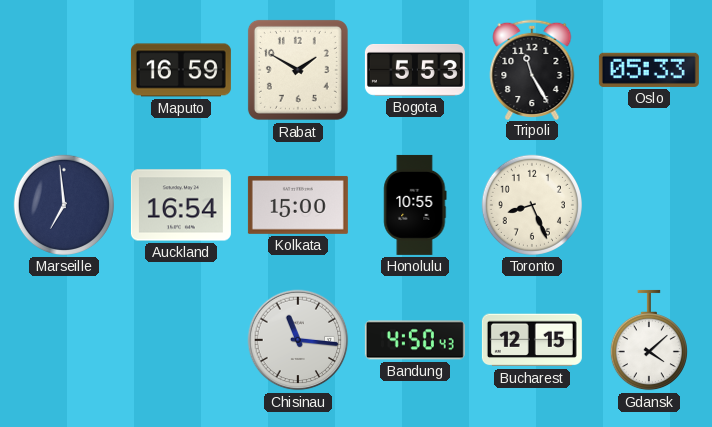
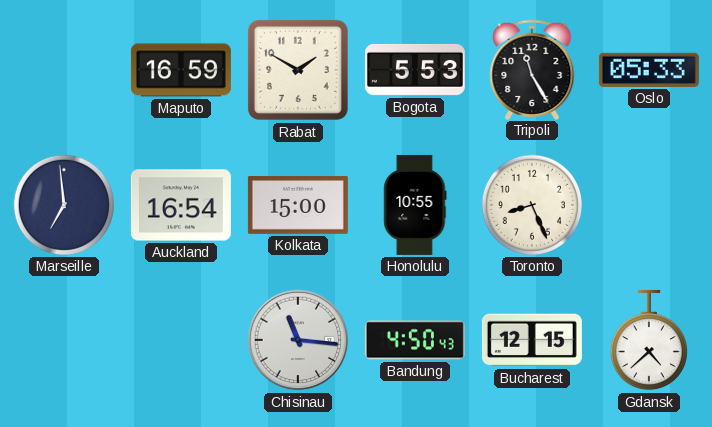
Gdansk: 4:08 -> 4:38
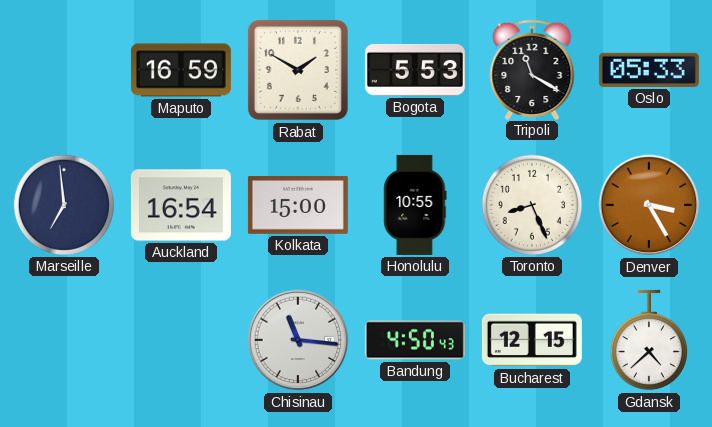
Tripoli: 11:25 -> 11:20
Denver: none -> 3:25
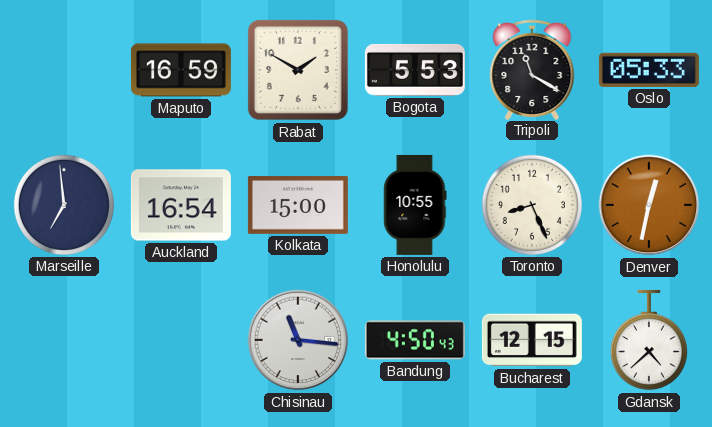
Denver: 3:25 -> 12:32
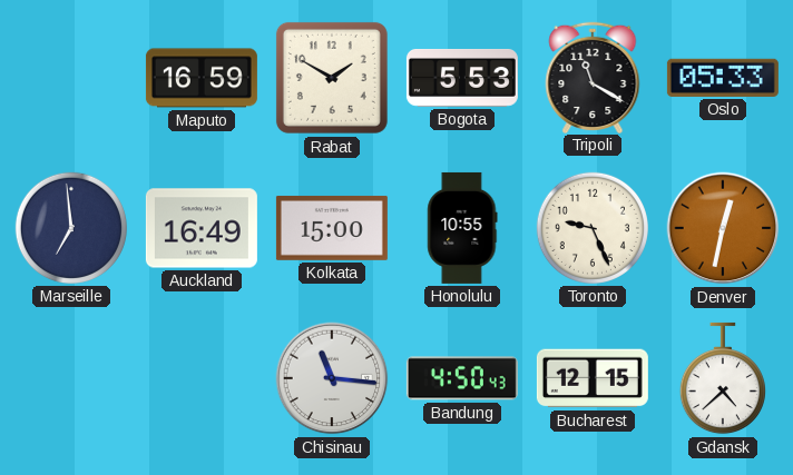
Auckland: 16:54 -> 16:49
Toronto: 8:26 -> 9:26
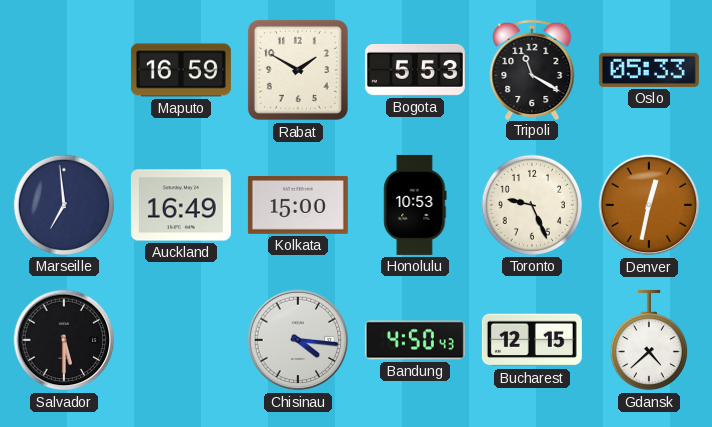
Honolulu: 10:55 -> 10:53
Salvador: none -> 5:30
Chisinau: 11:16 -> 4:16
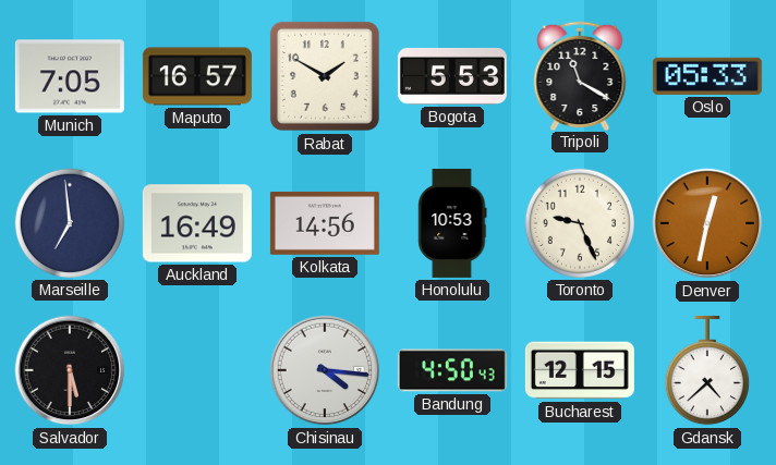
Munich: none -> 7:05
Maputo: 16:59 -> 16:57
Kolkata: 15:00 -> 14:56
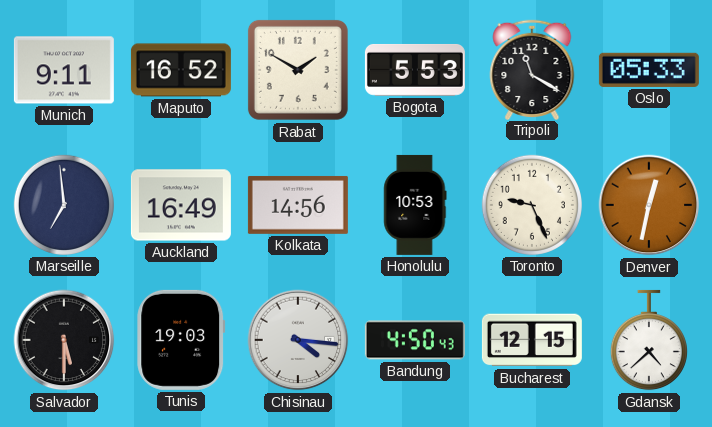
Munich: 7:05 -> 9:11
Maputo: 16:57 -> 16:52
Tunis: none -> 19:03
